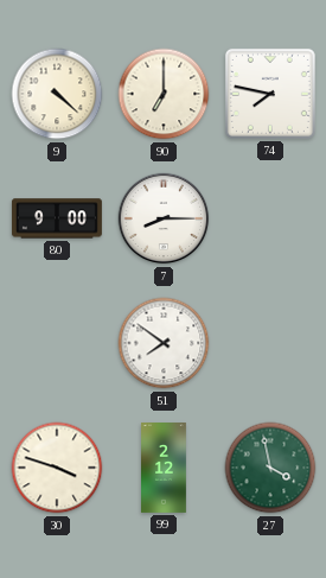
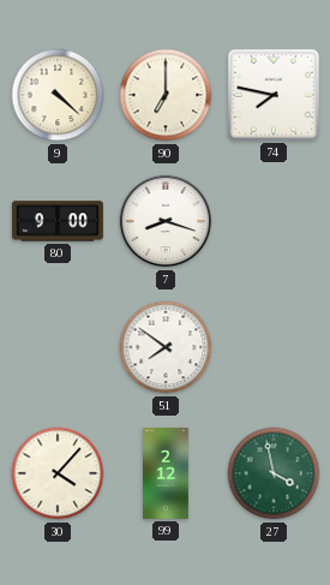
7: 8:15 -> 8:18
30: 3:48 -> 4:07
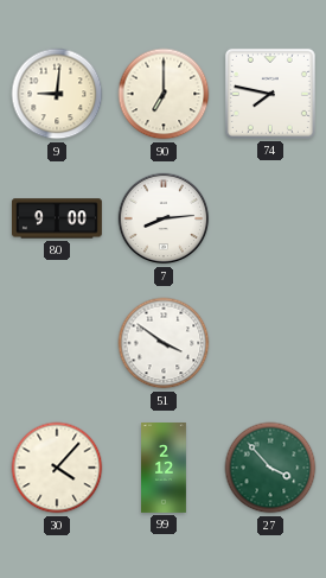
9: 4:22 -> 9:01
7: 8:18 -> 8:14
51: 7:51 -> 3:51
27: 3:58 -> 3:53
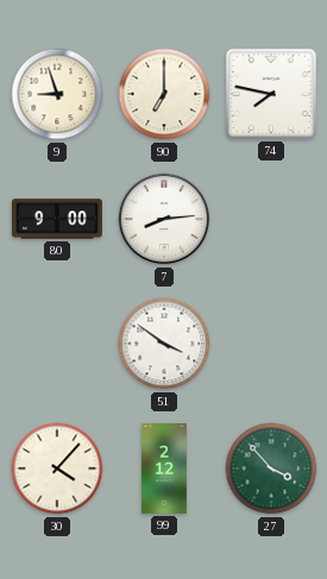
9: 9:01 -> 8:57
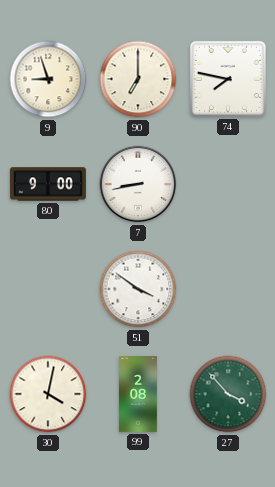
7: 8:14 -> 8:43
30: 4:07 -> 4:02
99: 2:12 -> 2:08
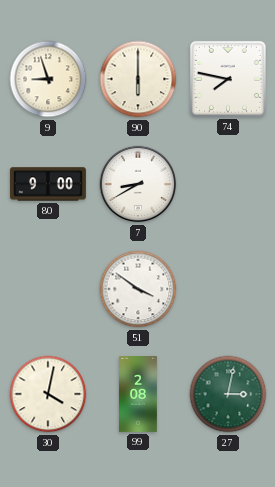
90: 7:00 -> 6:00
7: 8:43 -> 8:40
27: 3:53 -> 3:02
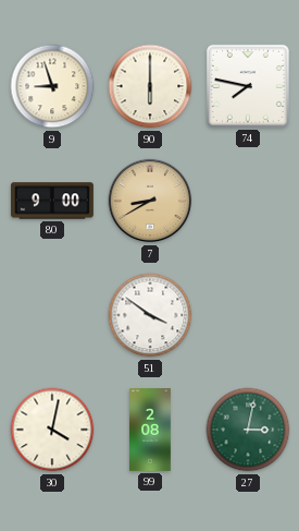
7 dial: white -> champagne
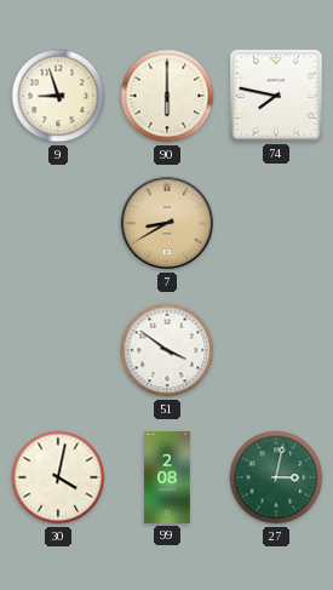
80: 9:00 -> none
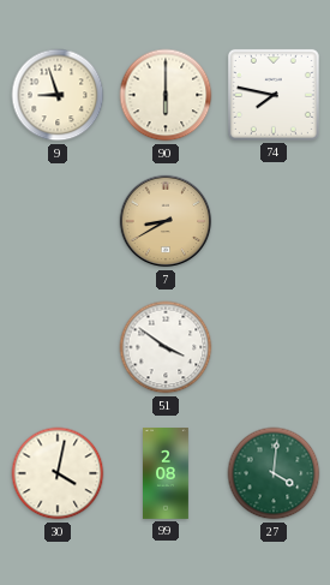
27: 3:02 -> 4:01
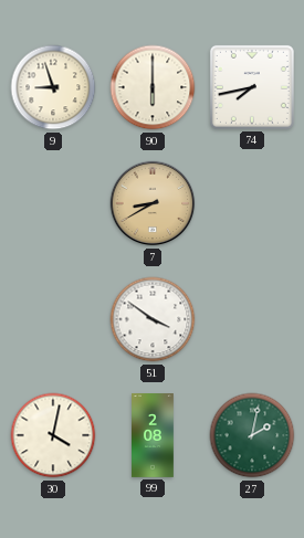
74: 7:47 -> 7:43
27: 4:01 -> 2:02
